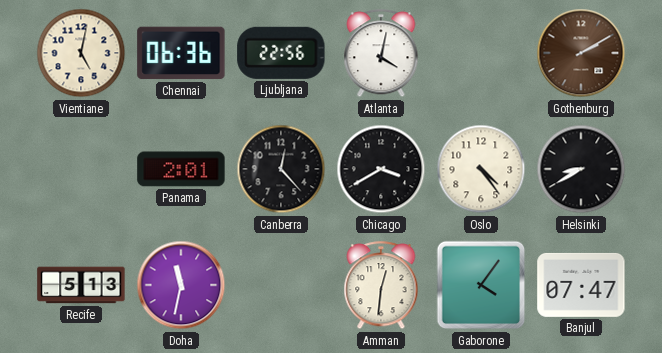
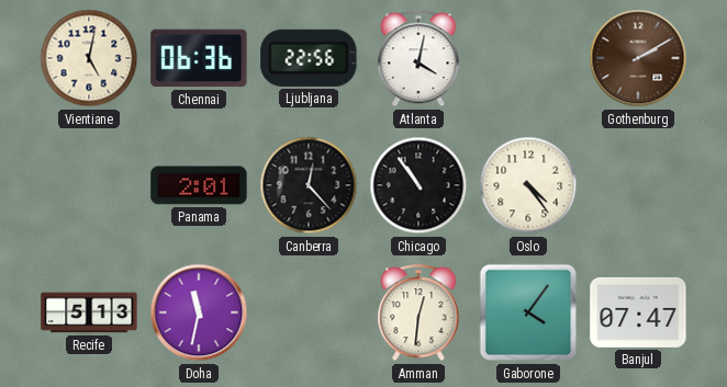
Chicago: 3:40 -> 10:54
Helsinki: 8:40 -> none
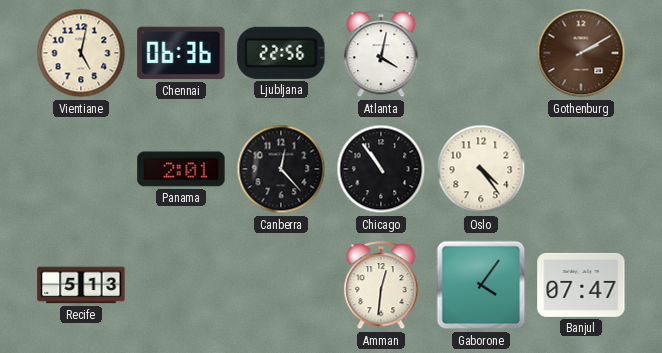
Doha: 11:32 -> none
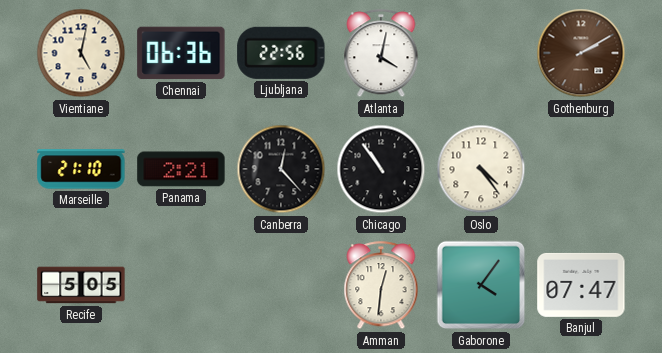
Marseille: none -> 21:10
Panama: 2:01 -> 2:21
Recife: 5:13 -> 5:05
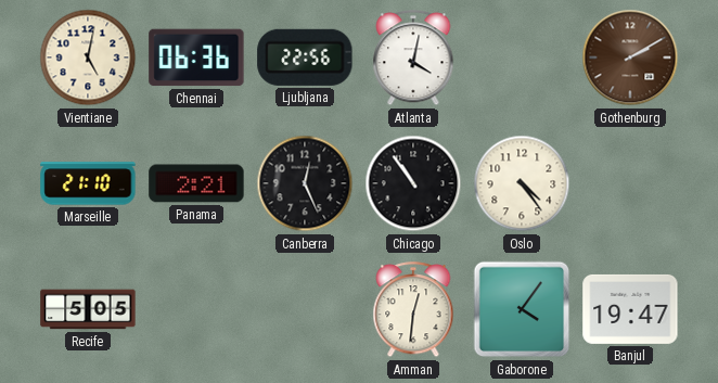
Canberra: 12:23 -> 12:26
Banjul: 07:47 -> 19:47
